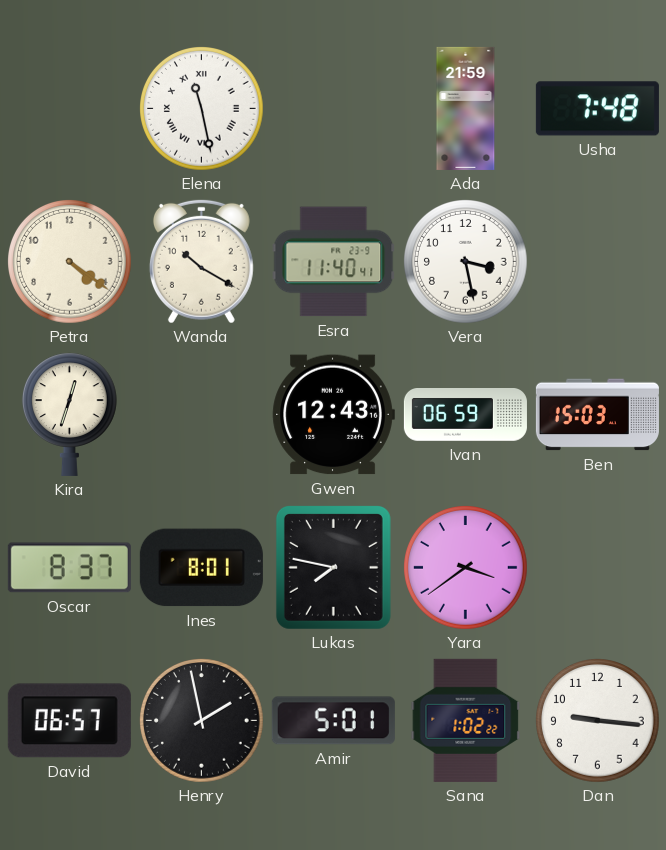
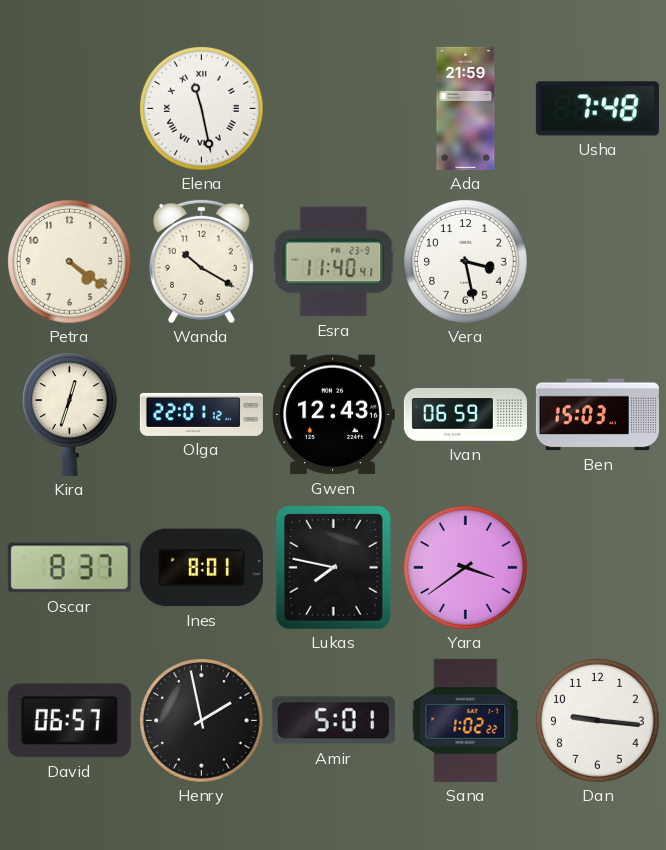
Olga: none -> 22:01
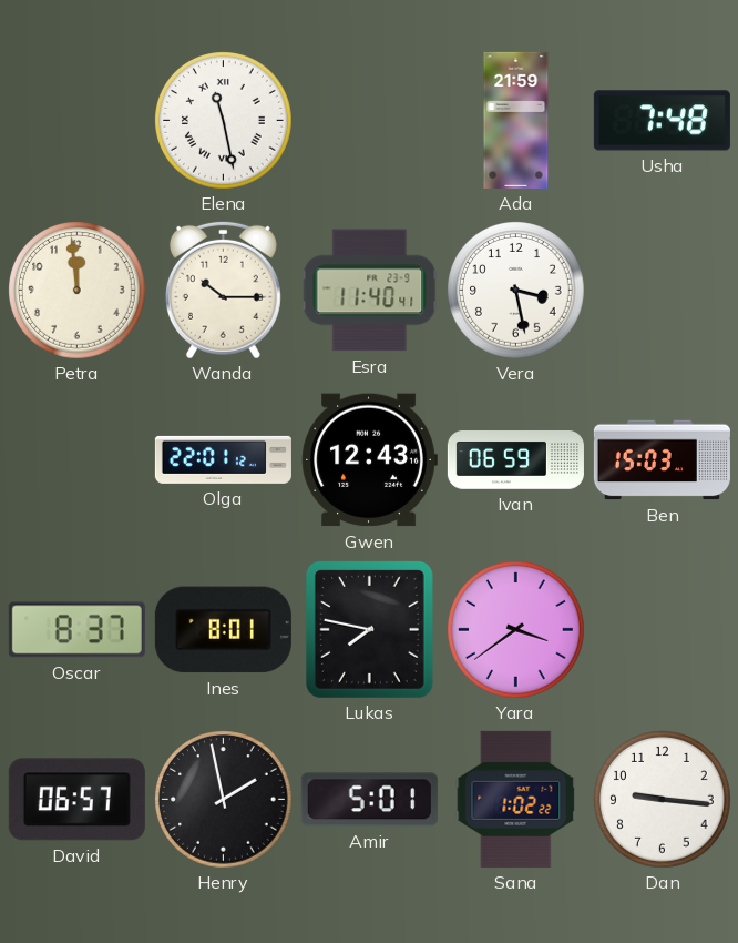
Petra: 4:21 -> 11:59
Wanda: 10:20 -> 10:15
Kira: 12:33 -> none
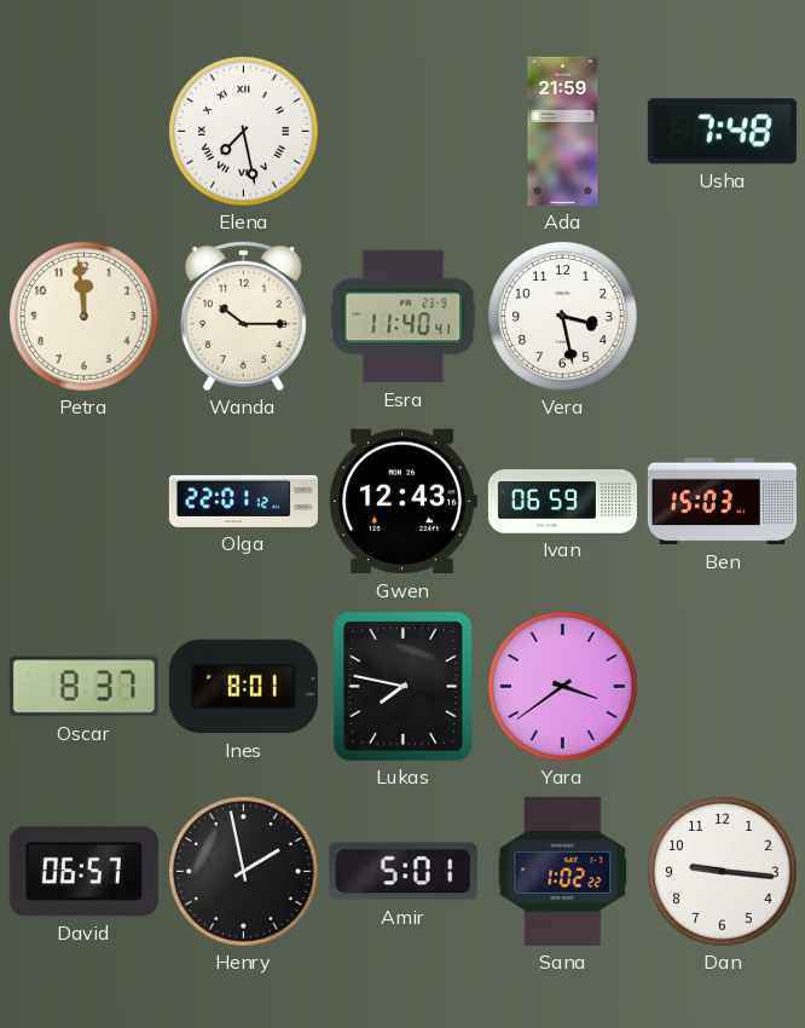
Elena: 11:28 -> 7:28
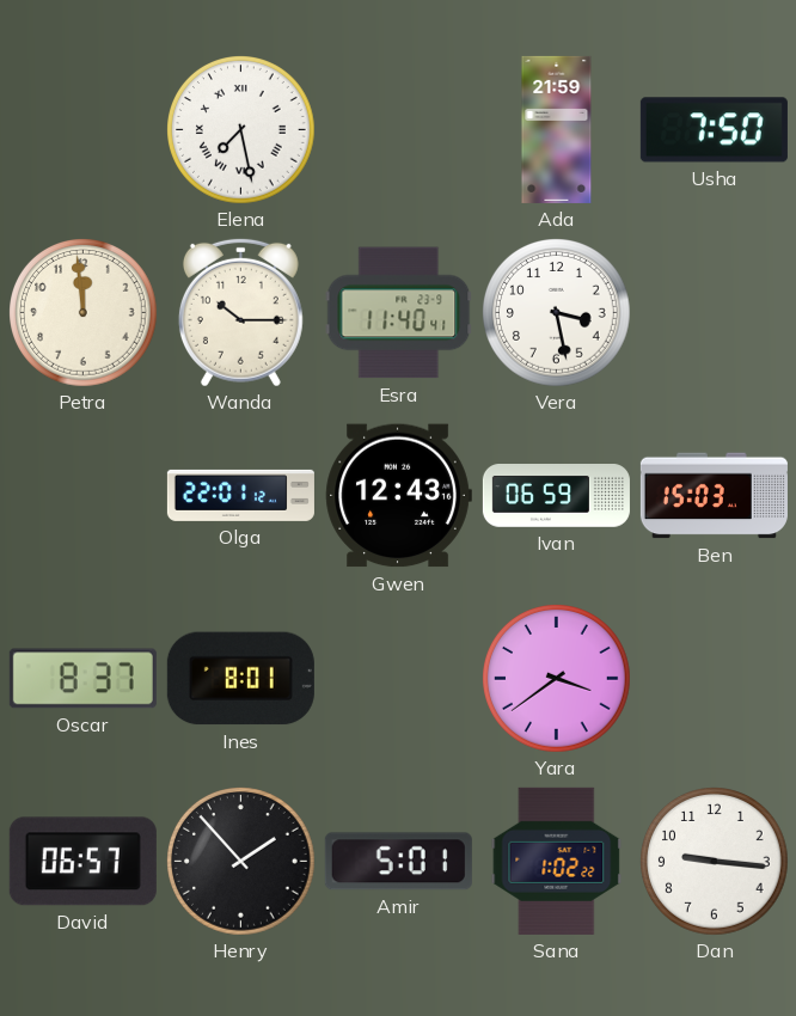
Usha: 7:48 -> 7:50
Lukas: 7:47 -> none
Henry: 1:58 -> 1:53
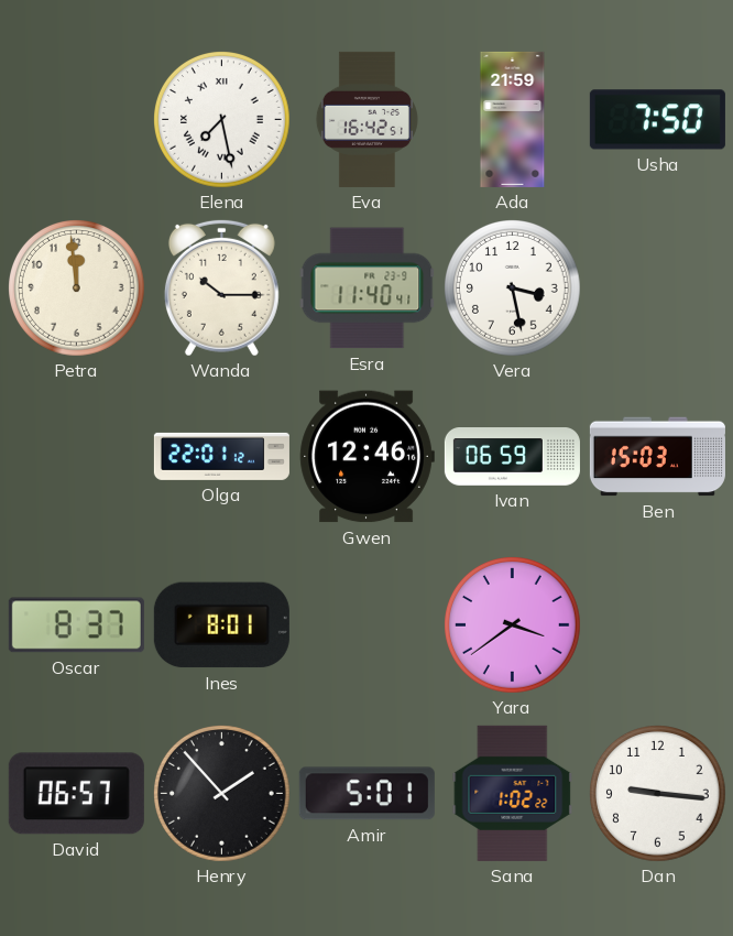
Eva: none -> 16:42
Gwen: 12:43 -> 12:46
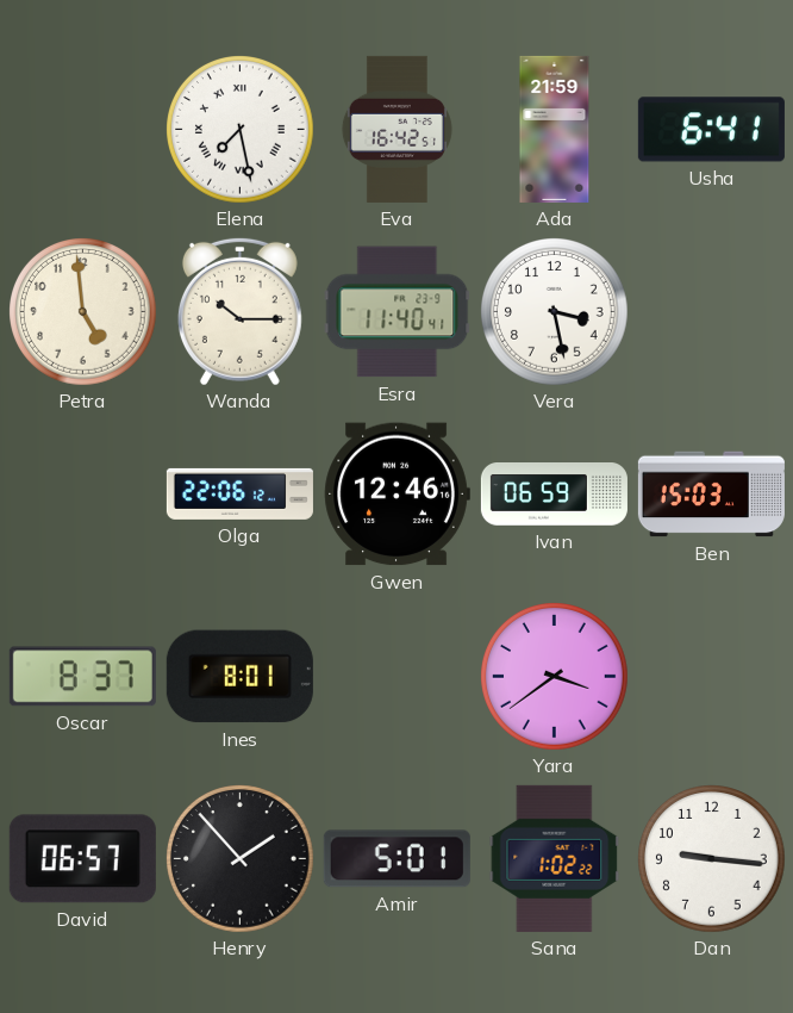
Usha: 7:50 -> 6:41
Petra: 11:59 -> 4:59
Olga: 22:01 -> 22:06
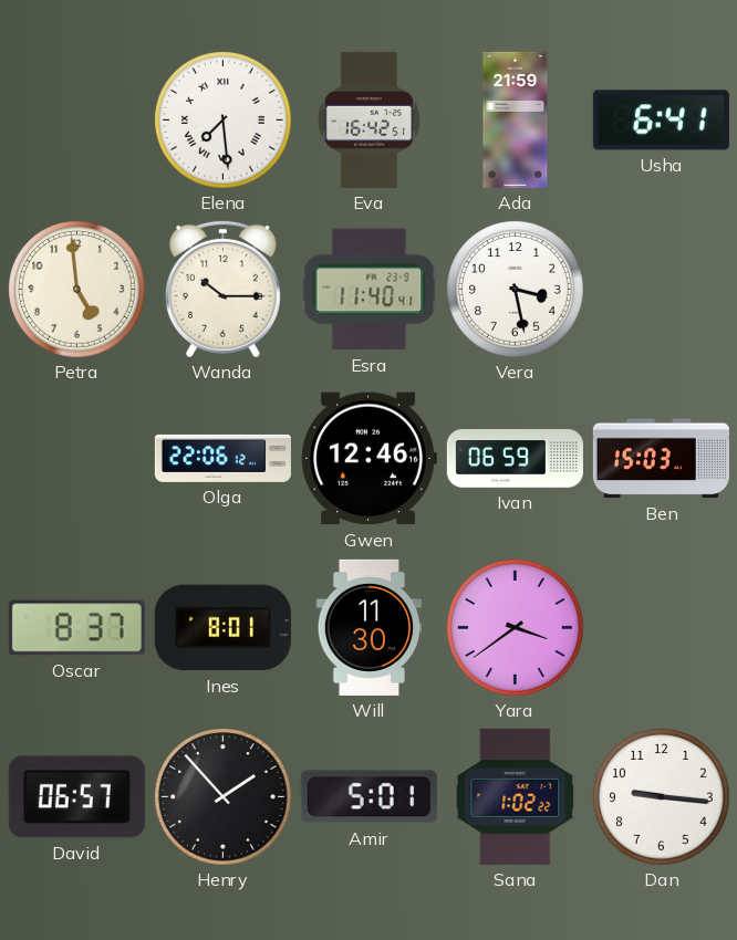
Elena: 7:28 -> 7:29
Will: none -> 11:30
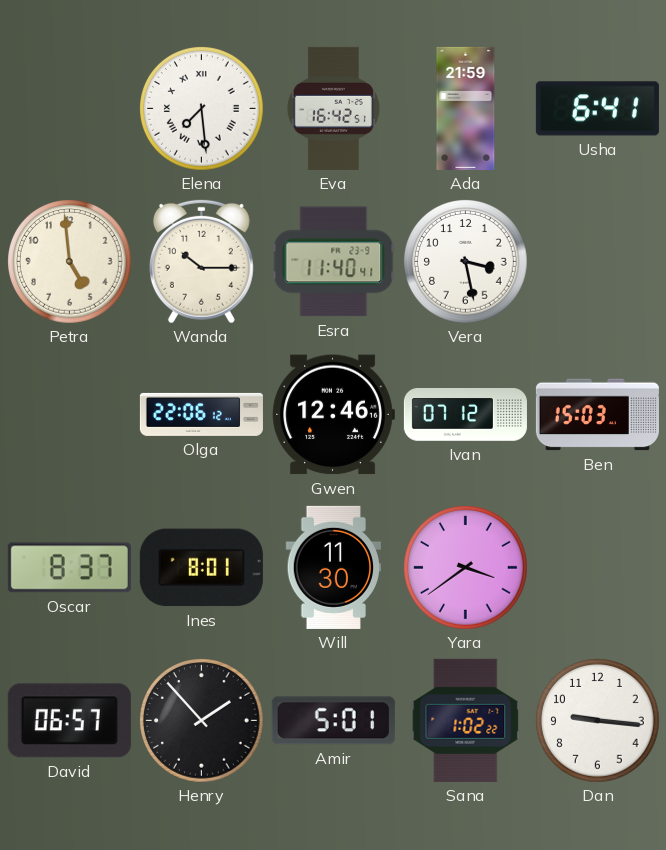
Ivan: 06:59 -> 07:12
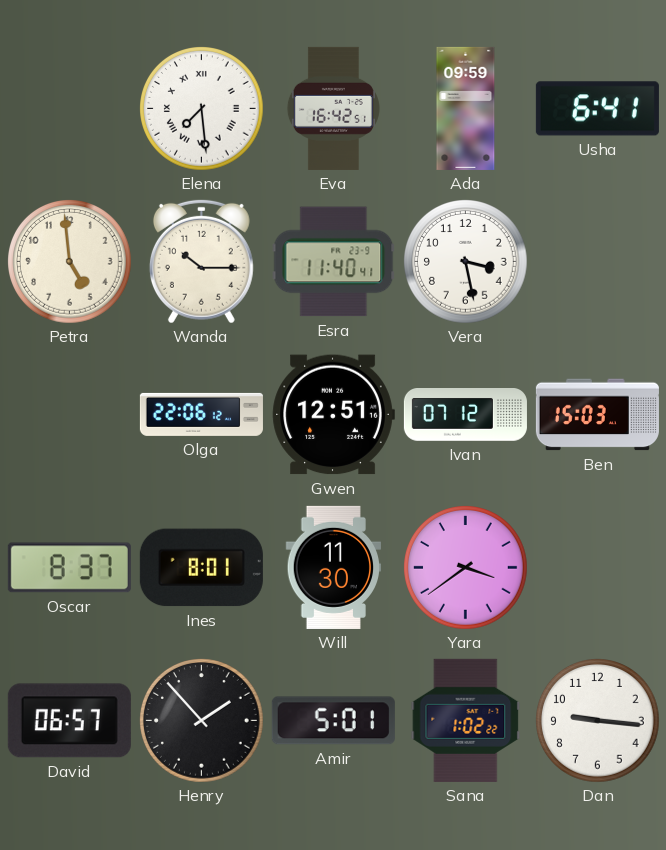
Ada: 21:59 -> 09:59
Gwen: 12:46 -> 12:51
